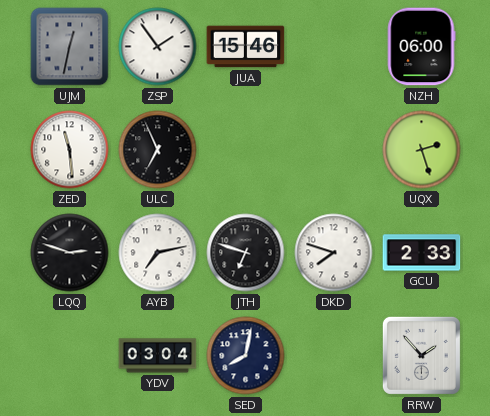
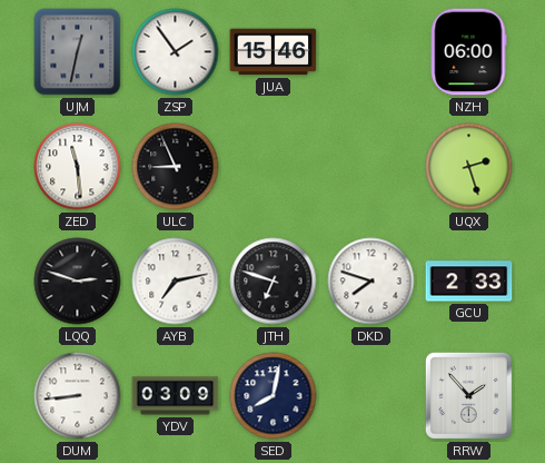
ULC: 6:56 -> 8:56
DUM: none -> 8:44
YDV: 03:04 -> 03:09
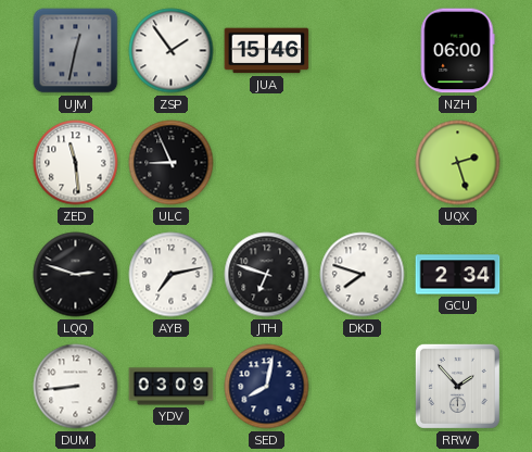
GCU: 2:33 -> 2:34
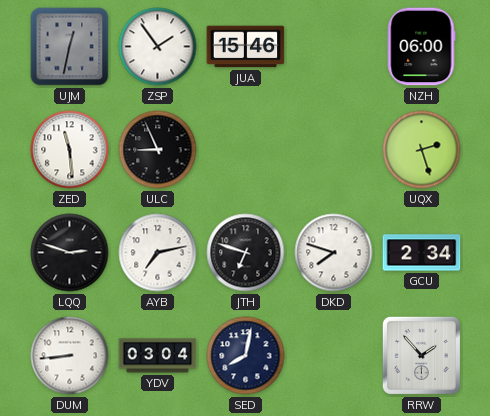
YDV: 03:09 -> 03:04
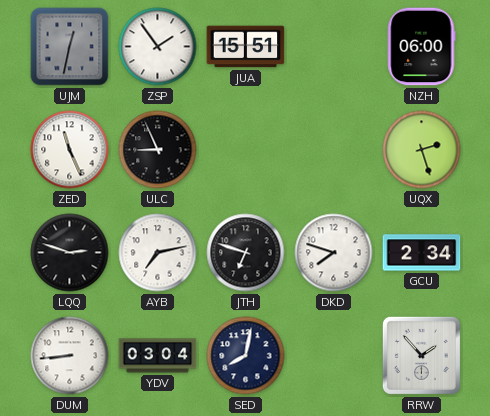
JUA: 15:46 -> 15:51
ZED: 11:29 -> 11:26
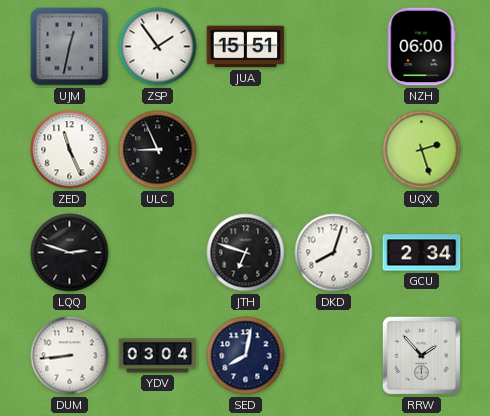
AYB: 7:13 -> none
DKD: 7:48 -> 8:03
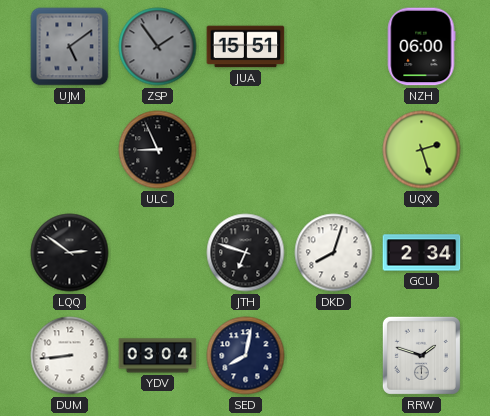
UJM: 12:32 -> 5:09
ZSP dial: white -> grey
ZED: 11:26 -> none
LQQ: 2:48 -> 2:51
RRW: 1:53 -> 1:48
